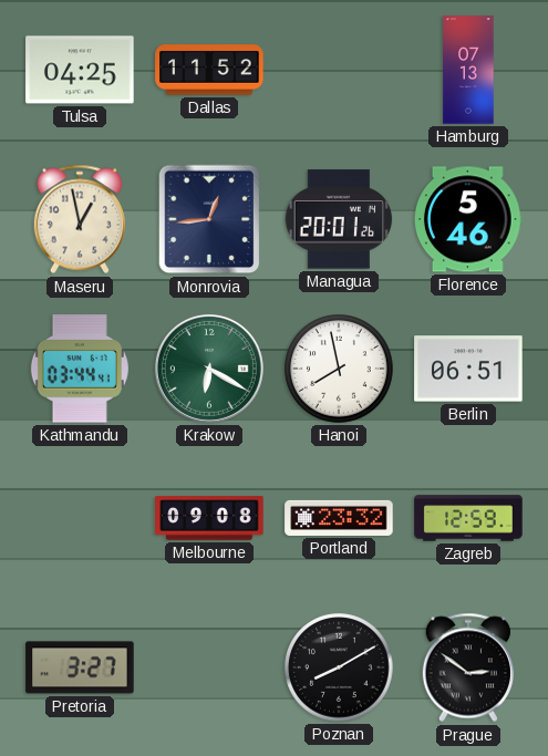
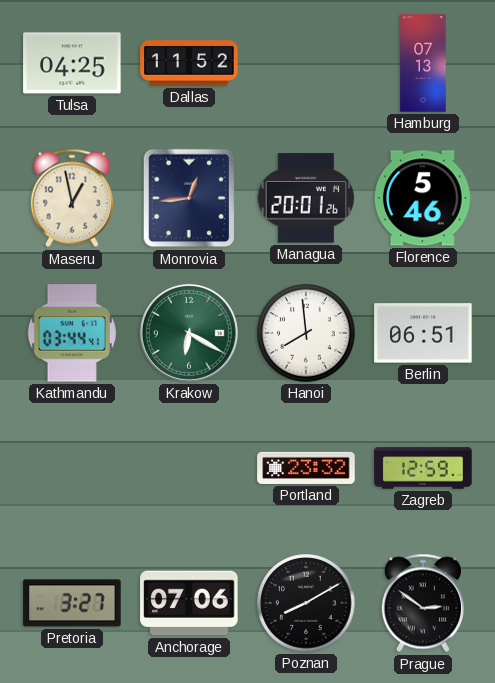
Hanoi: 7:58 -> 7:59
Melbourne: 09:08 -> none
Anchorage: none -> 07:06
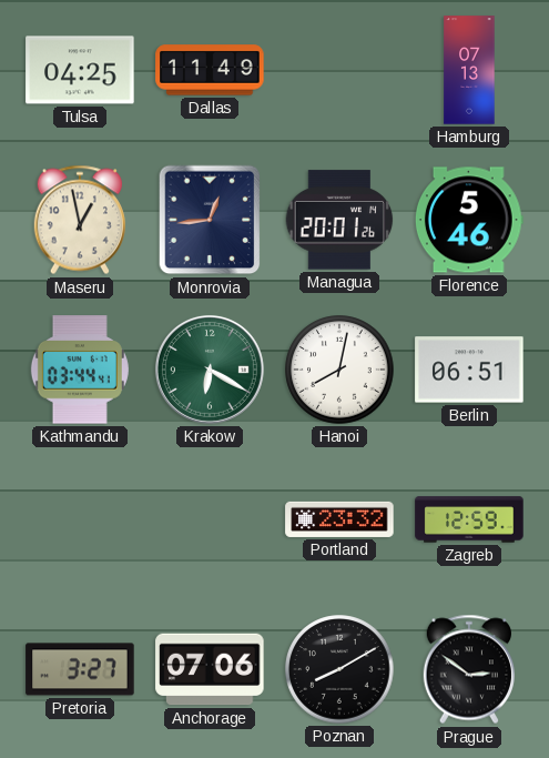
Dallas: 11:52 -> 11:49
Hanoi: 7:59 -> 8:02
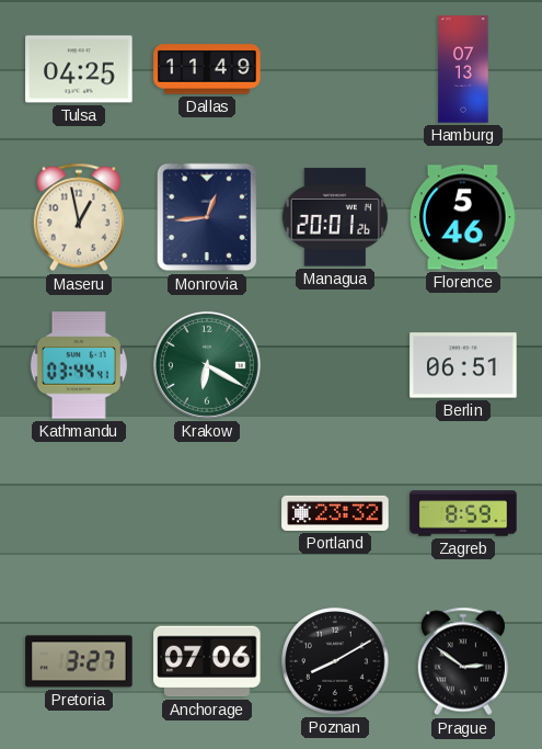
Hanoi: 8:02 -> none
Zagreb: 12:59 -> 8:59
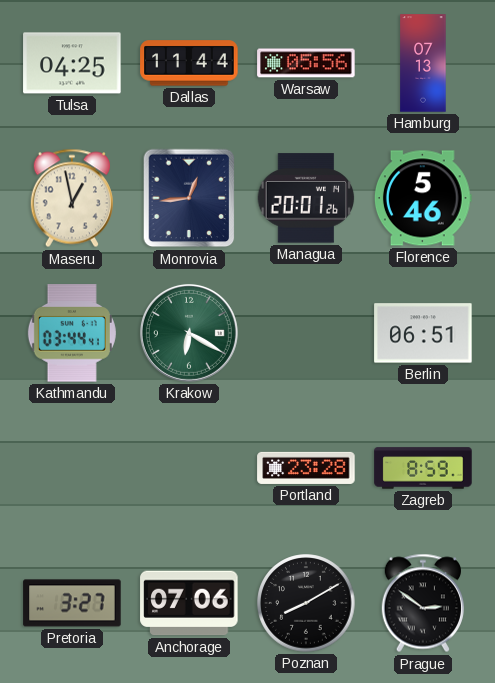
Dallas: 11:49 -> 11:44
Warsaw: none -> 05:56
Portland: 23:32 -> 23:28
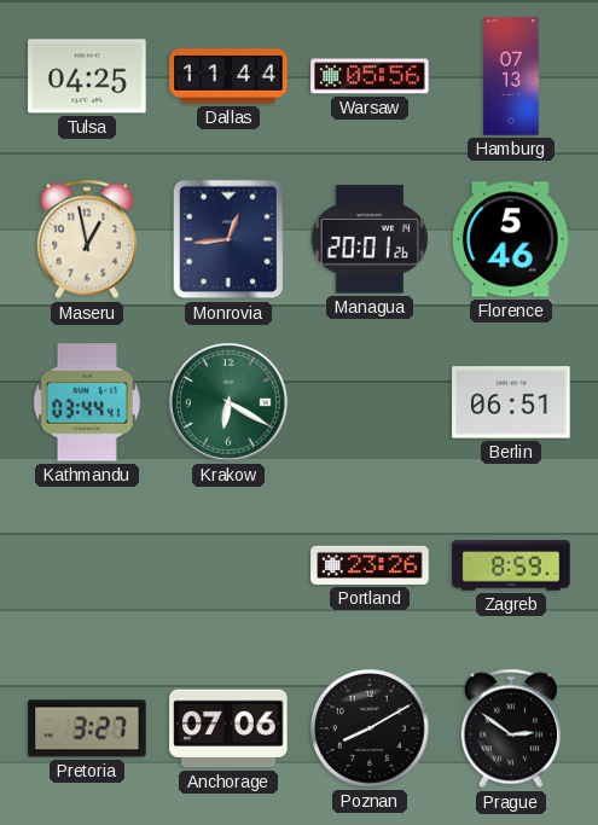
Portland: 23:28 -> 23:26
